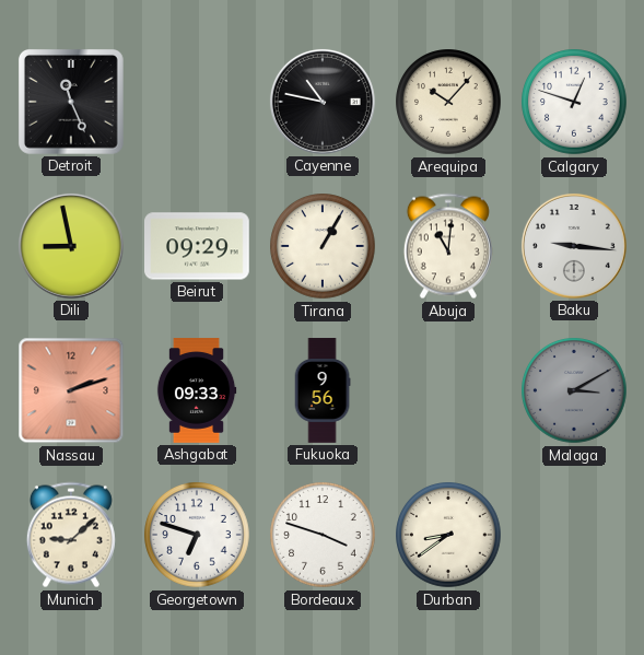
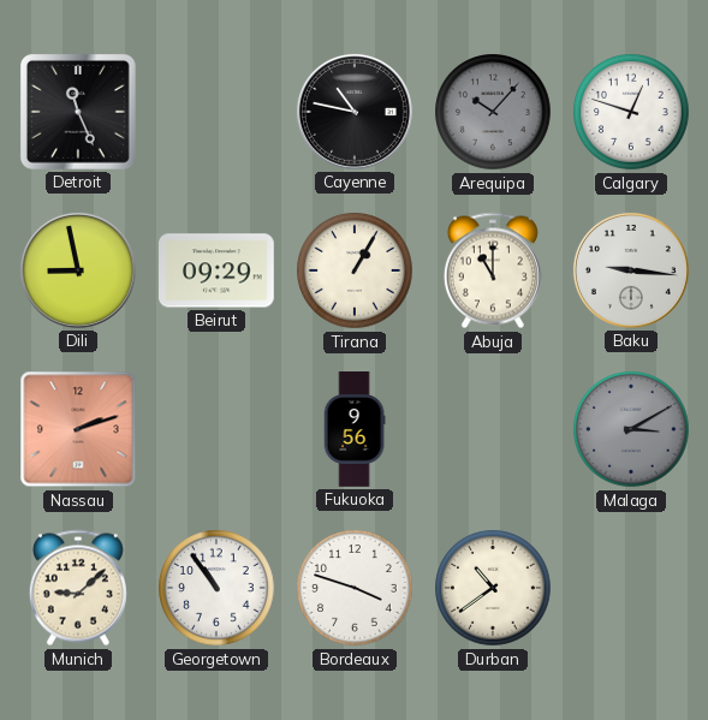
Arequipa dial: cream -> grey
Abuja: 11:01 -> 11:00
Ashgabat: 09:33 -> none
Georgetown: 6:48 -> 10:54
Durban: 8:39 -> 10:39
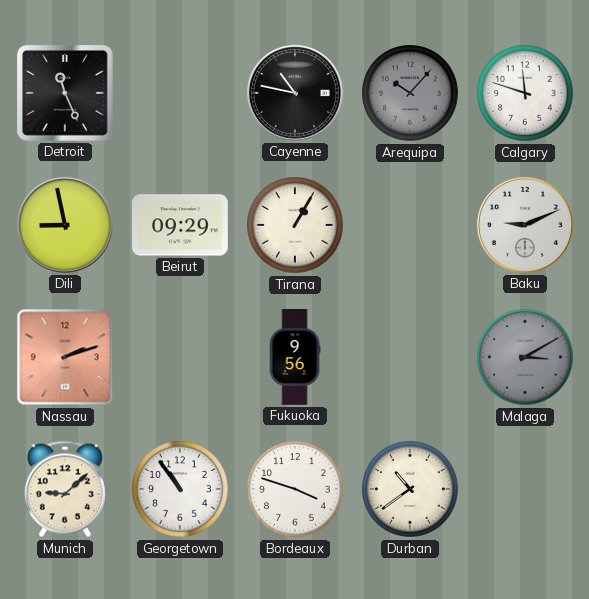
Calgary: 12:48 -> 11:48
Abuja: 11:00 -> none
Baku: 9:16 -> 9:11
